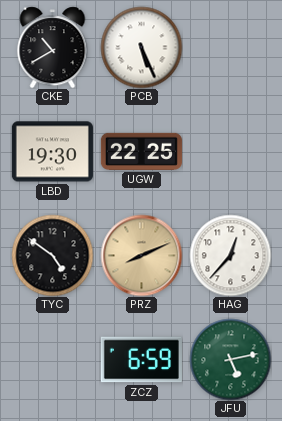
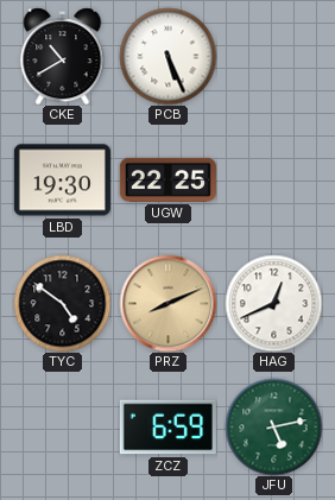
HAG: 12:37 -> 12:41
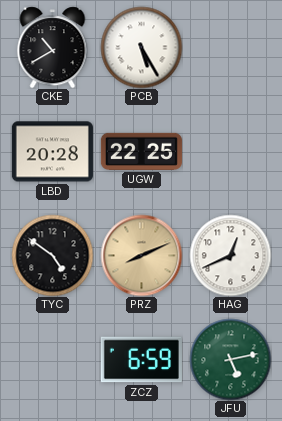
PCB: 5:26 -> 5:25
LBD: 19:30 -> 20:28
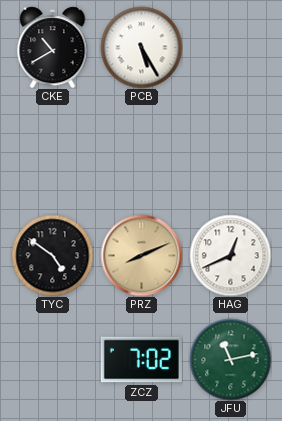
LBD: 20:28 -> none
UGW: 22:25 -> none
ZCZ: 6:59 -> 7:02
JFU: 5:13 -> 11:13
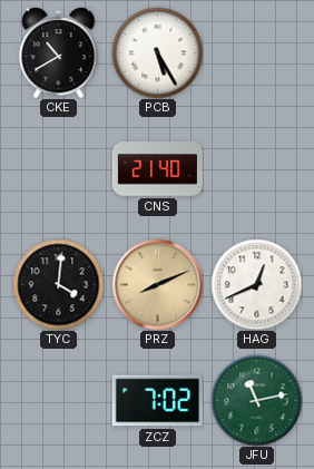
CNS: none -> 21:40
TYC: 4:51 -> 4:01
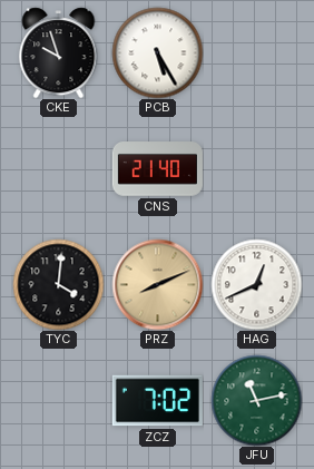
CKE: 10:40 -> 9:57
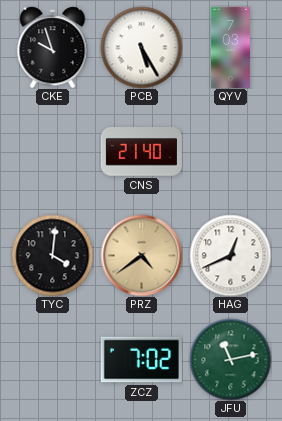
QYV: none -> 7:03
PRZ: 8:11 -> 4:39
